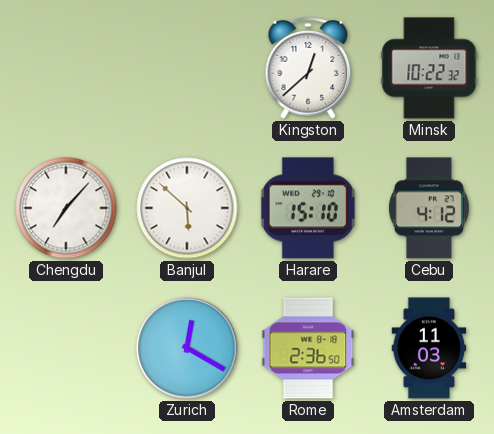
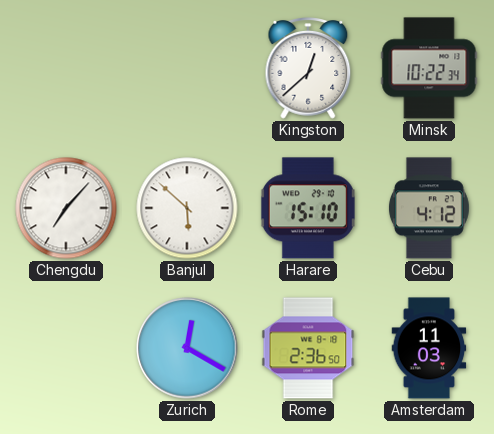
Minsk: 10:22:32 -> 10:22:34
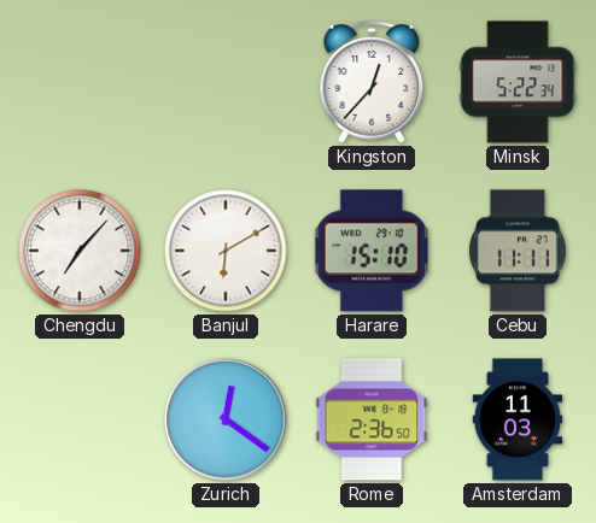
Kingston: 12:38 -> 12:37
Minsk: 10:22 -> 5:22
Banjul: 5:52 -> 6:10
Cebu: 4:12 -> 11:11
Zurich: 12:20 -> 12:21
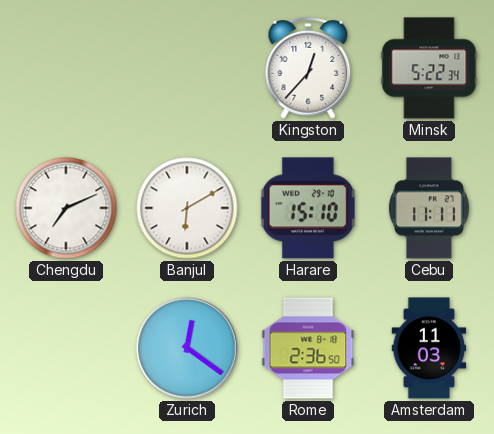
Chengdu: 7:07 -> 7:11
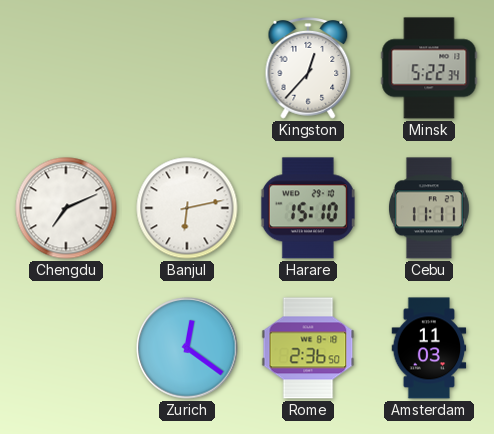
Banjul: 6:10 -> 6:13
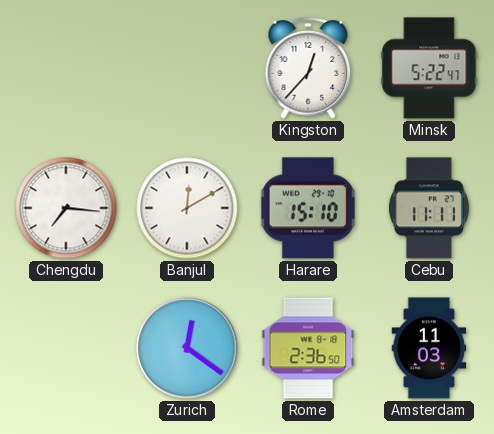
Minsk: 5:22:34 -> 5:22:47
Chengdu: 7:11 -> 7:16
Banjul: 6:13 -> 12:10
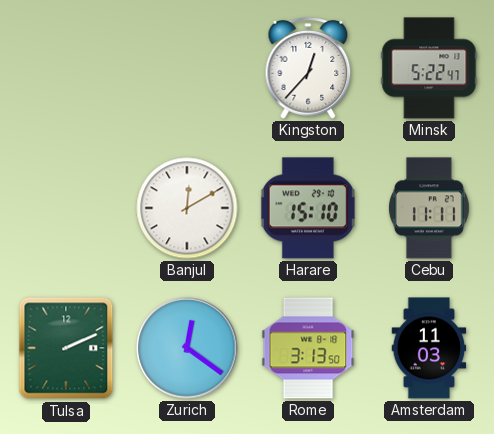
Chengdu: 7:16 -> none
Tulsa: none -> 2:11
Rome: 2:36 -> 3:13
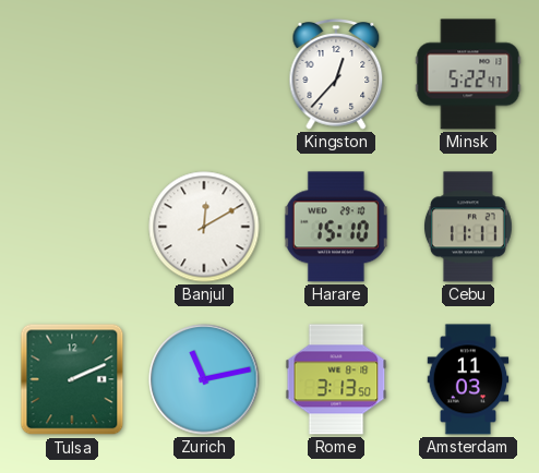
Zurich: 12:21 -> 11:13
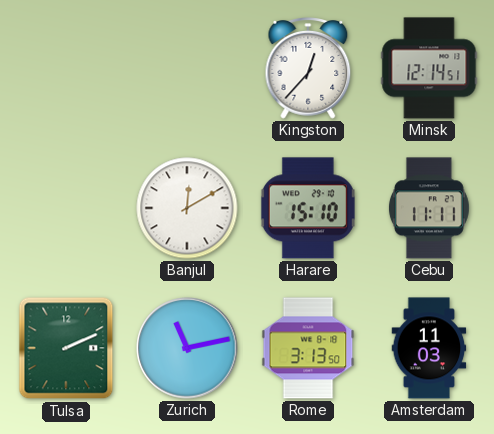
Minsk: 5:22 -> 12:14
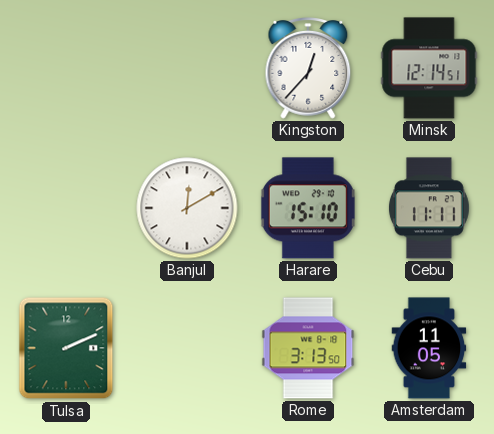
Zurich: 11:13 -> none
Amsterdam: 11:03 -> 11:05
